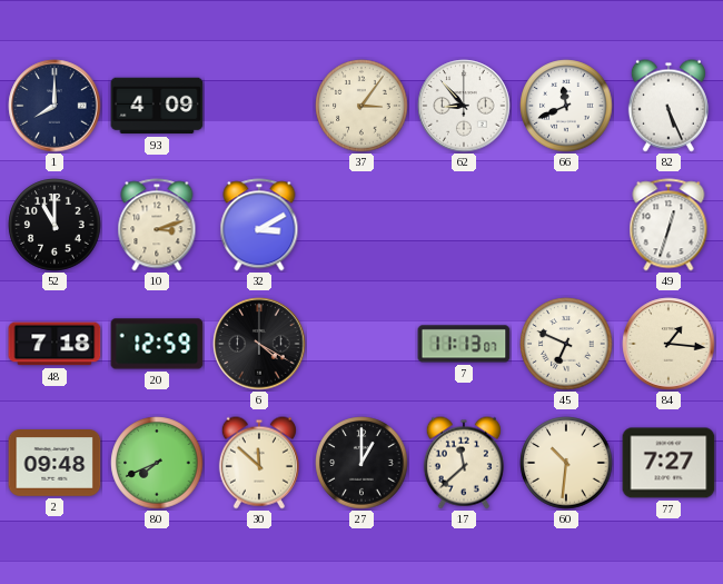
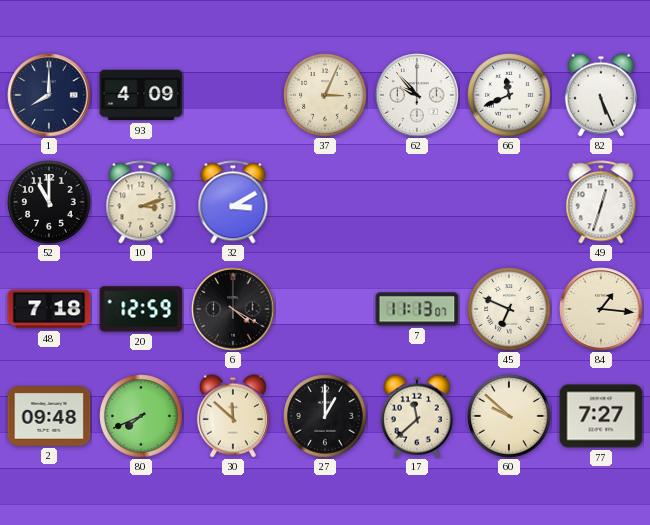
37: 3:06 -> 3:04
62: 8:53 -> 9:53
60: 10:31 -> 9:52
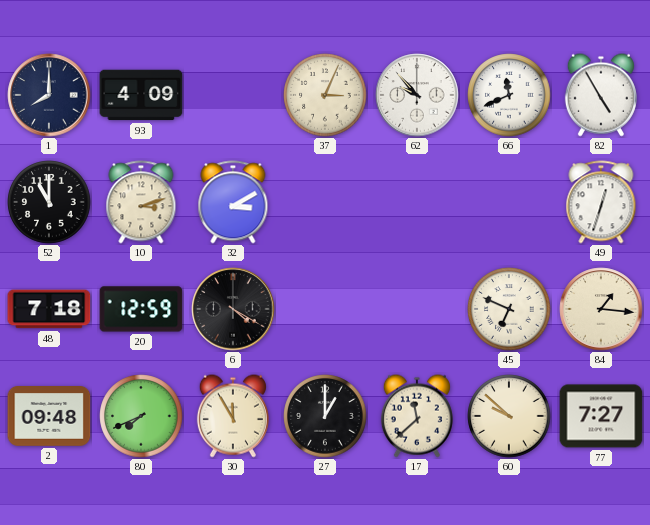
82: 5:26 -> 4:55
7: 11:13 -> none
30: 11:52 -> 11:55
